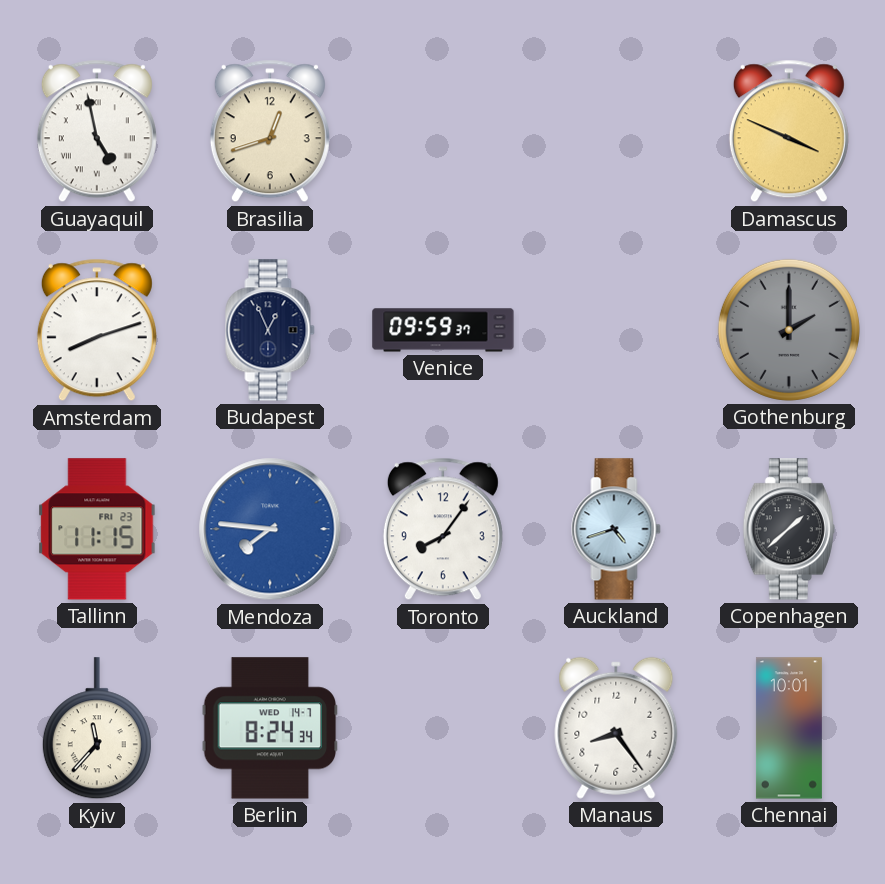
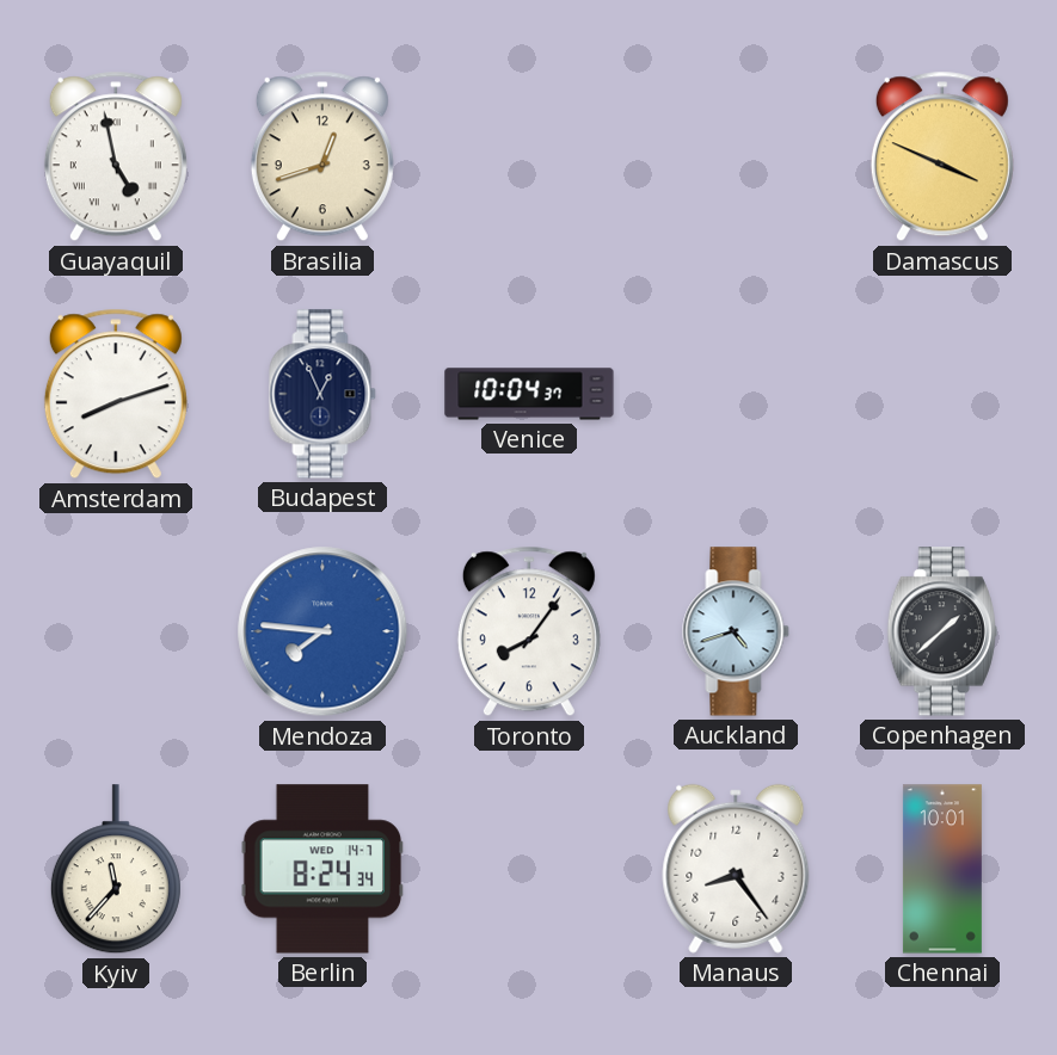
Venice: 09:59 -> 10:04
Gothenburg: 2:00 -> none
Tallinn: 11:15 -> none
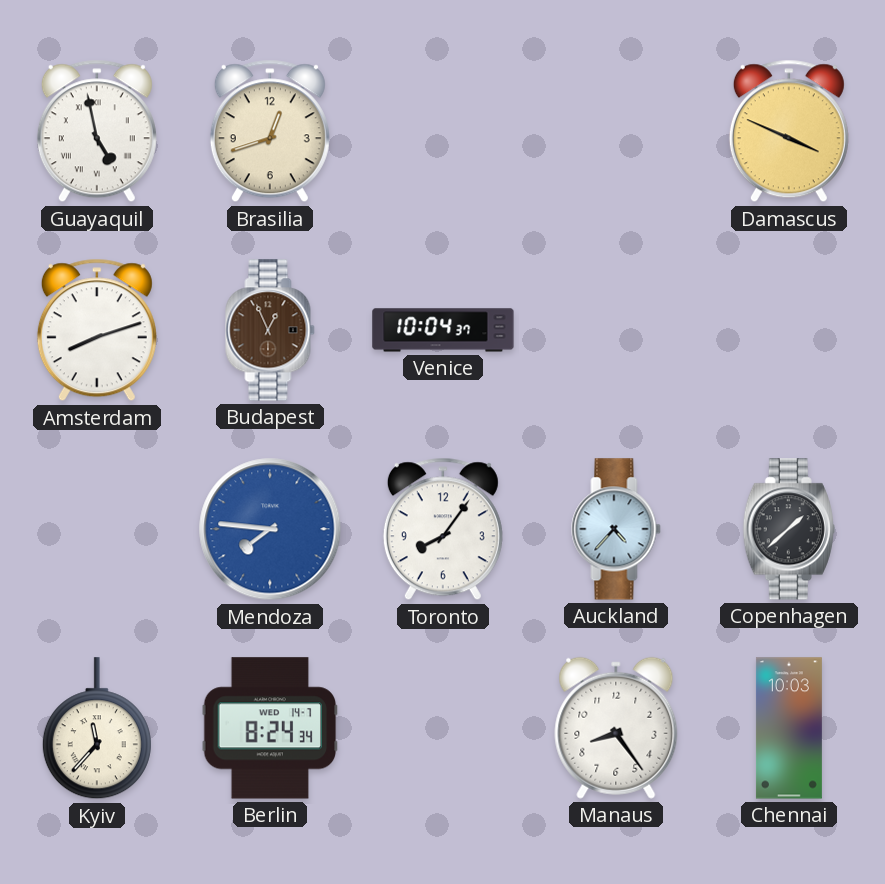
Budapest dial: navy -> brown
Auckland: 4:42 -> 4:37
Chennai: 10:01 -> 10:03
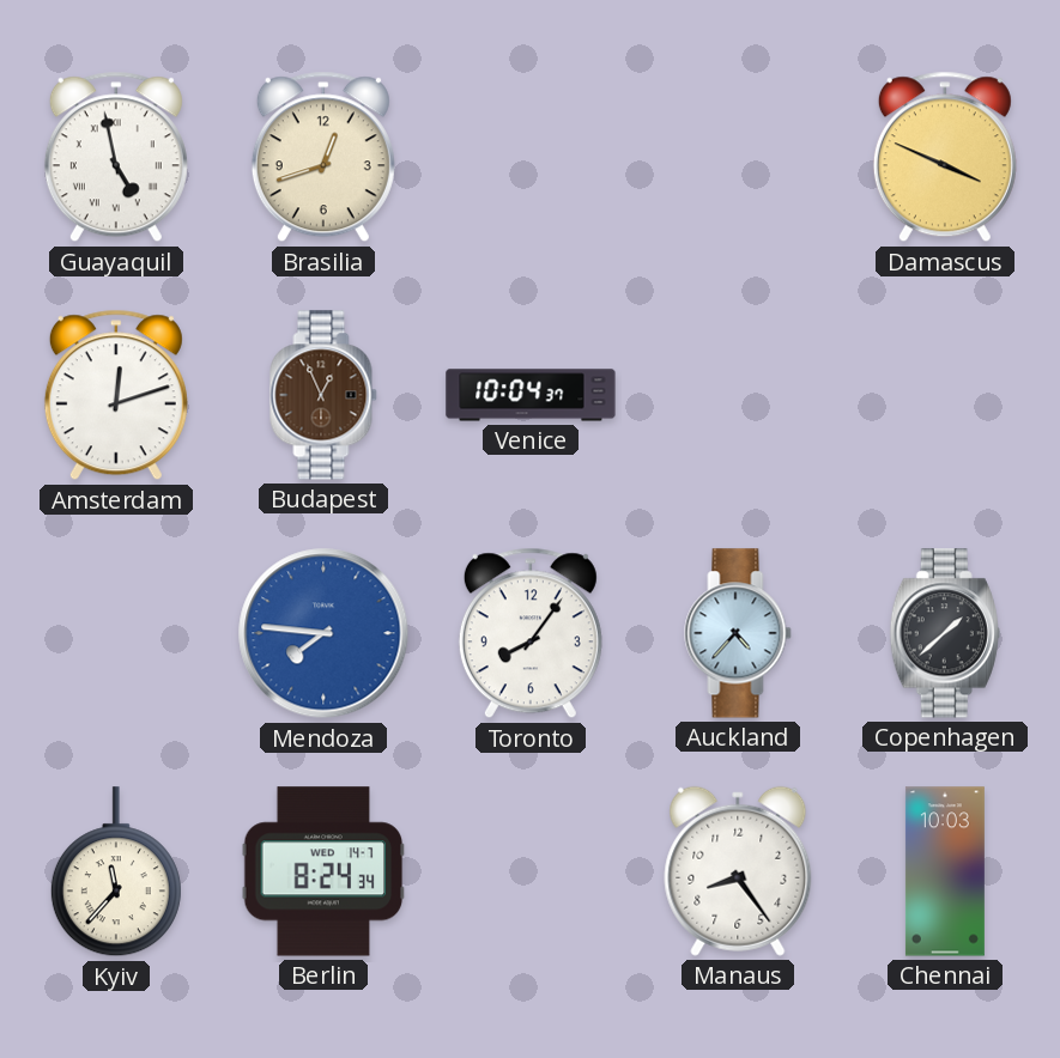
Amsterdam: 8:12 -> 12:12
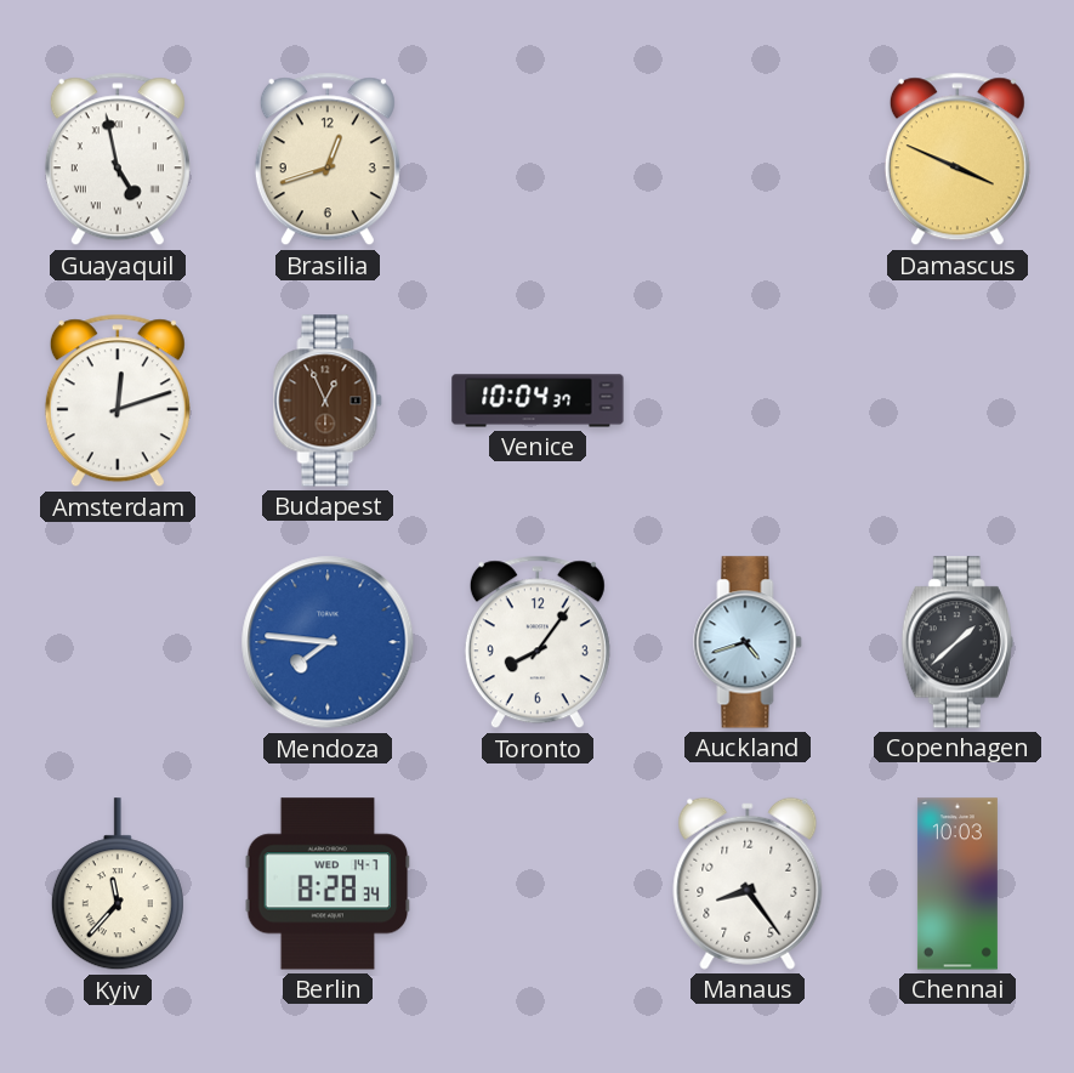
Auckland: 4:37 -> 4:42
Berlin: 8:24 -> 8:28
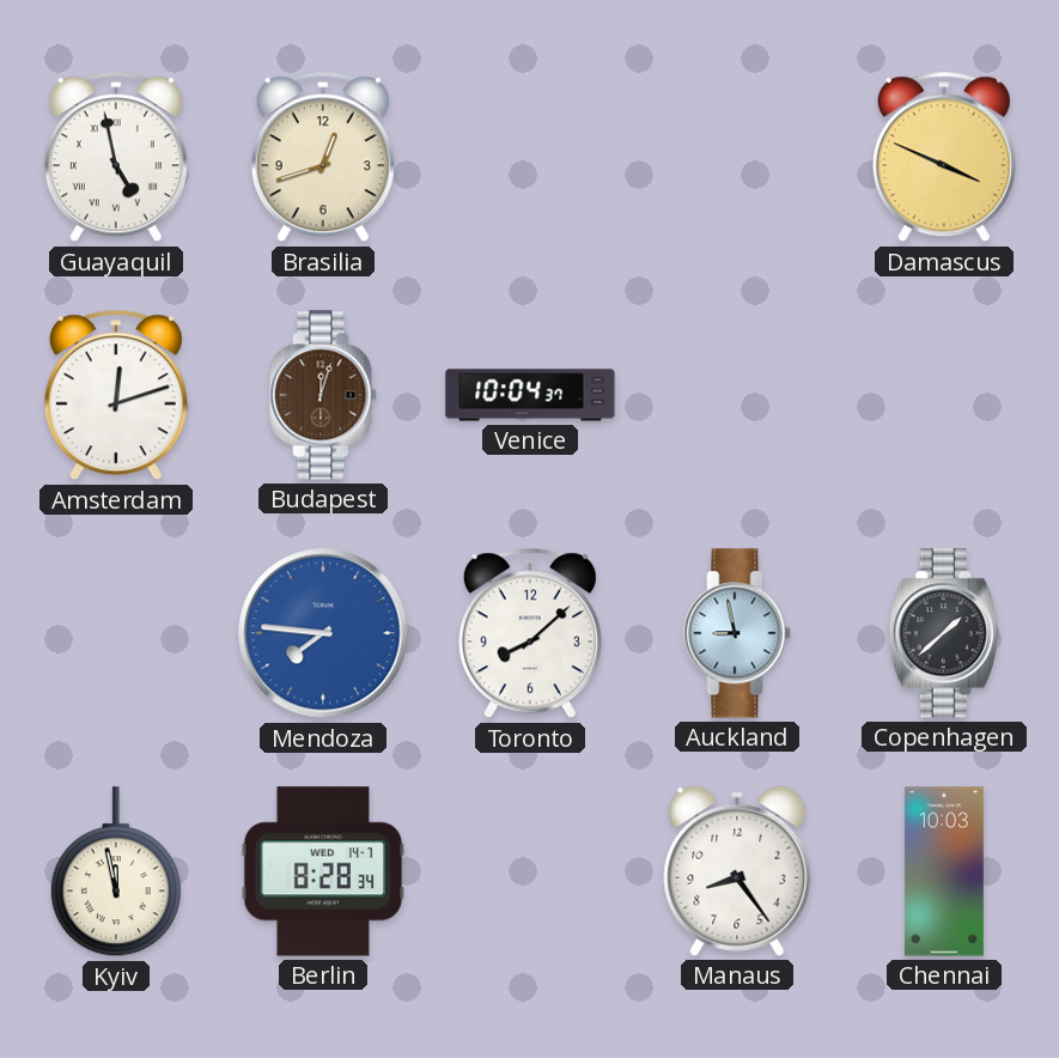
Budapest: 12:56 -> 12:03
Toronto: 8:06 -> 8:08
Auckland: 4:42 -> 8:58
Kyiv: 11:37 -> 11:58
